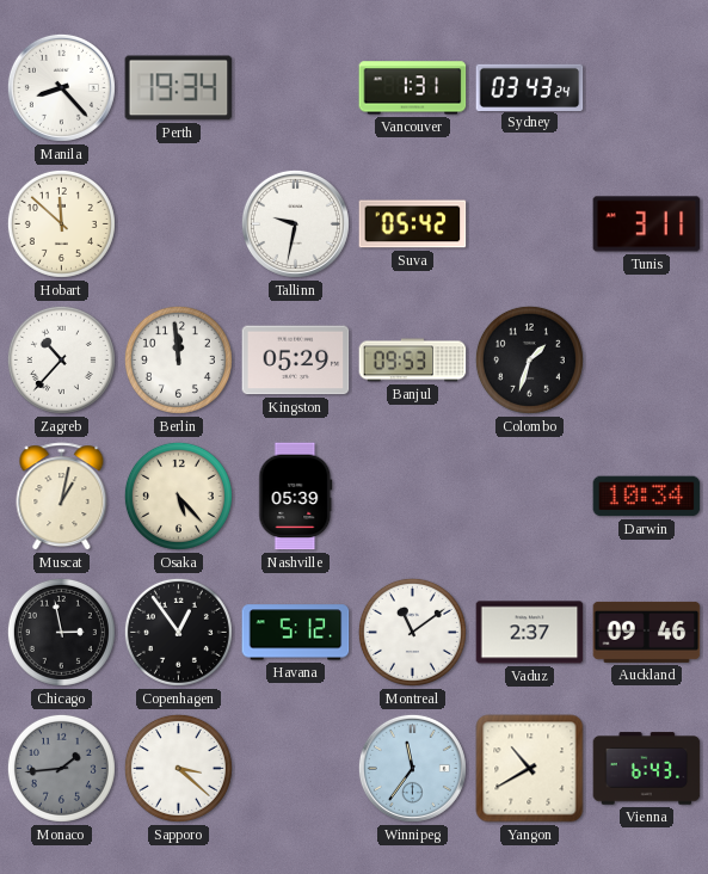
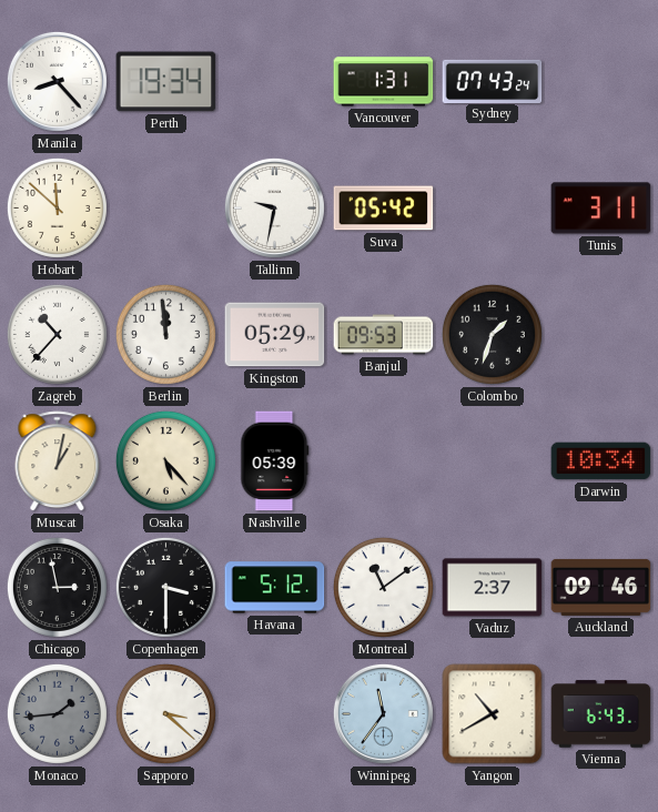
Sydney: 03:43 -> 07:43
Copenhagen: 12:54 -> 3:30
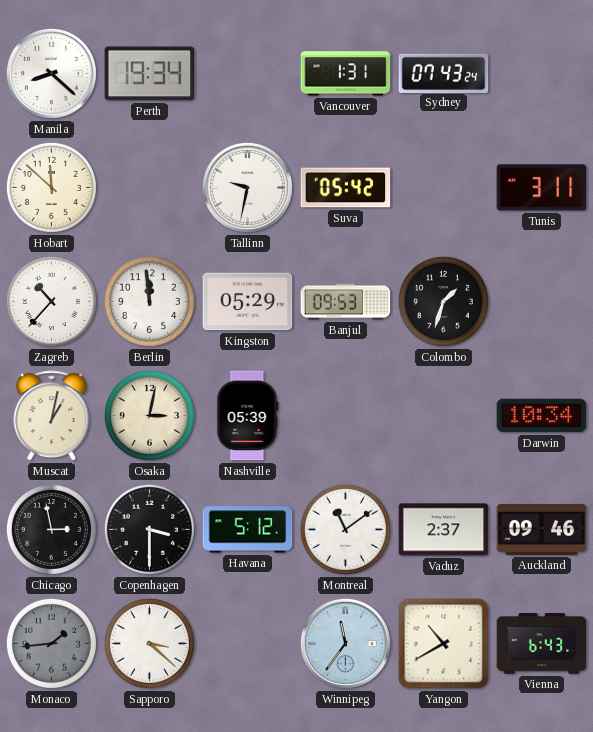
Manila: 8:23 -> 8:22
Osaka: 5:23 -> 3:02
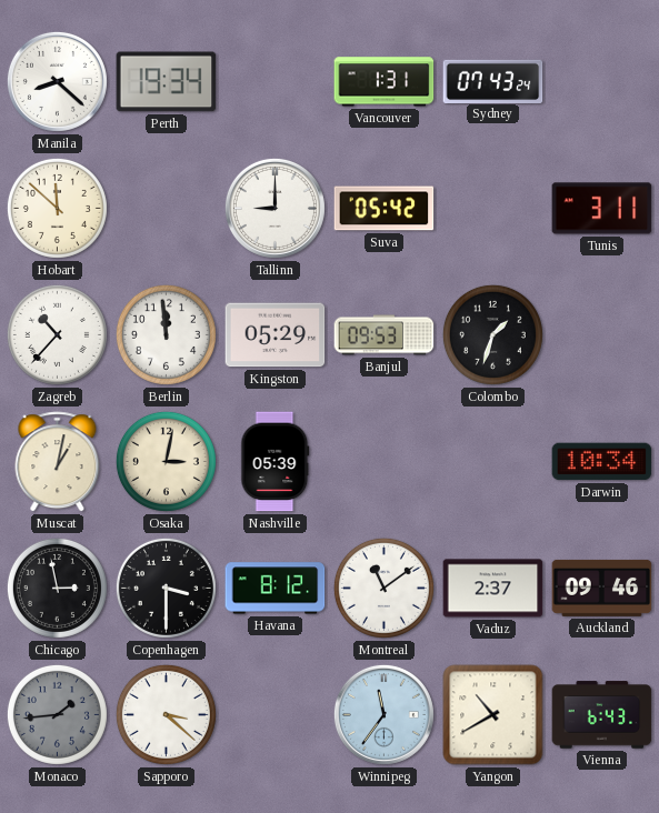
Tallinn: 9:32 -> 9:00
Havana: 5:12 -> 8:12
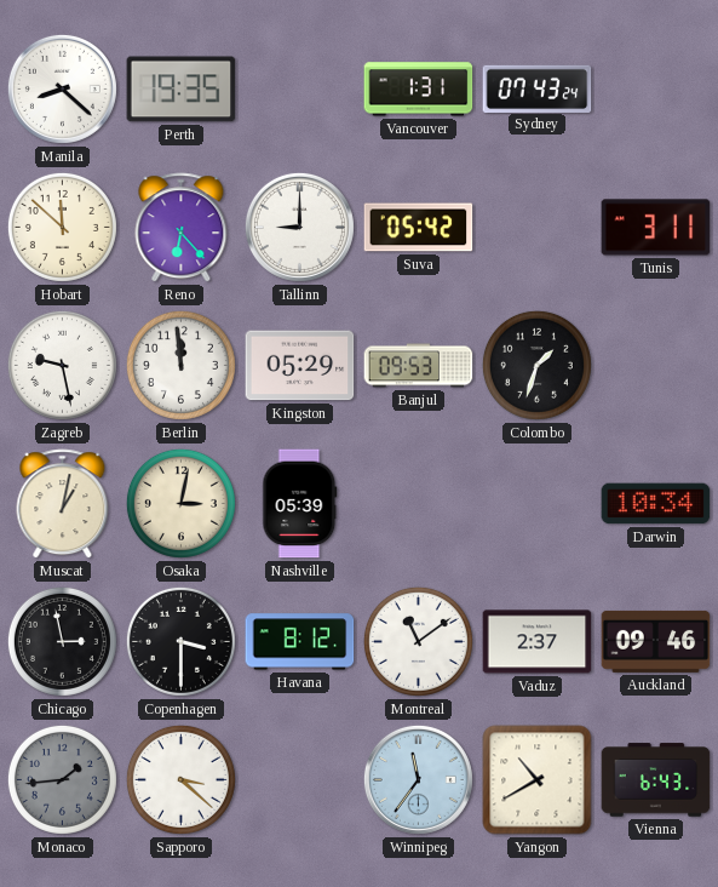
Perth: 19:34 -> 19:35
Reno: none -> 6:23
Zagreb: 10:37 -> 9:28
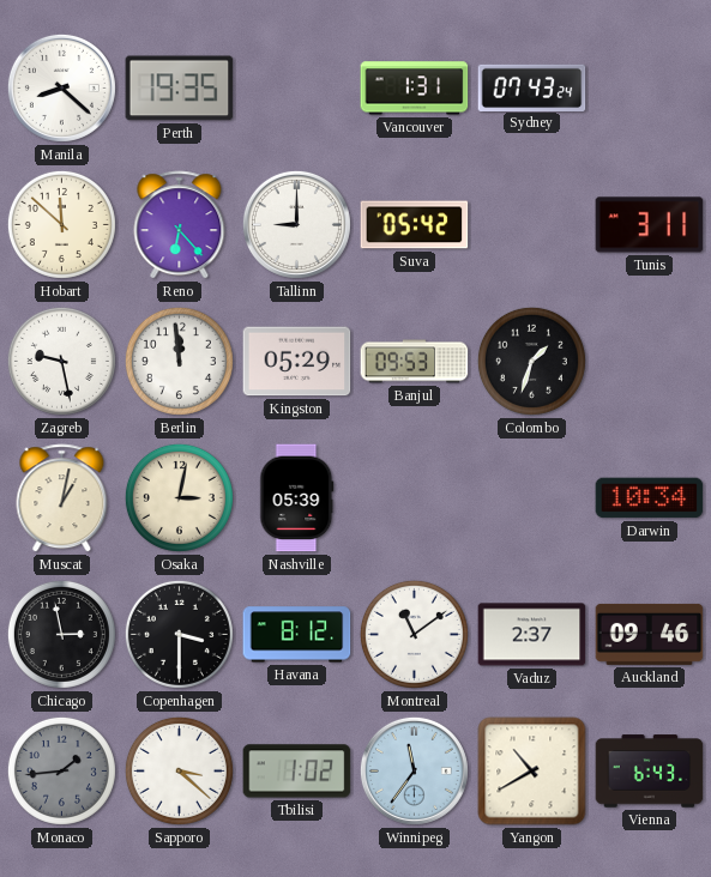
Tbilisi: none -> 1:02
